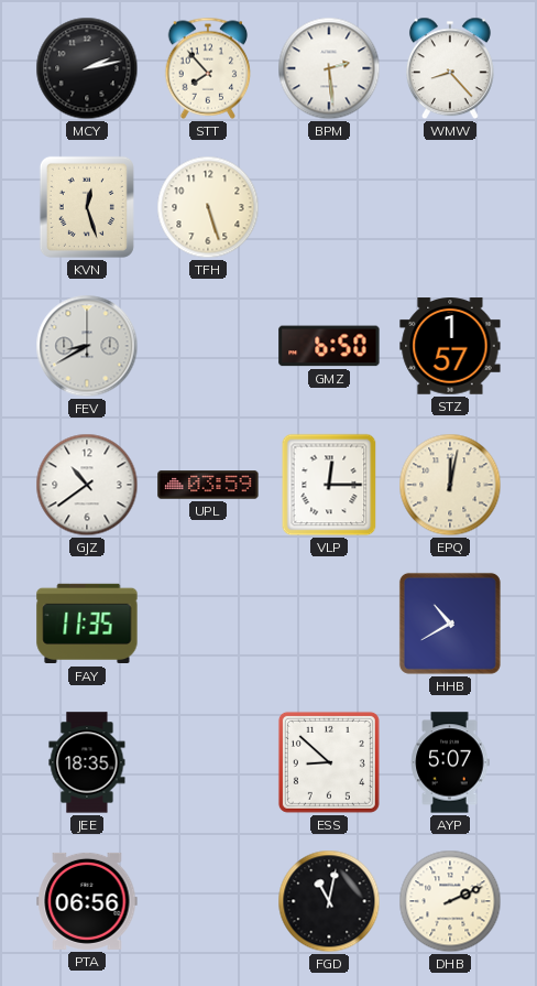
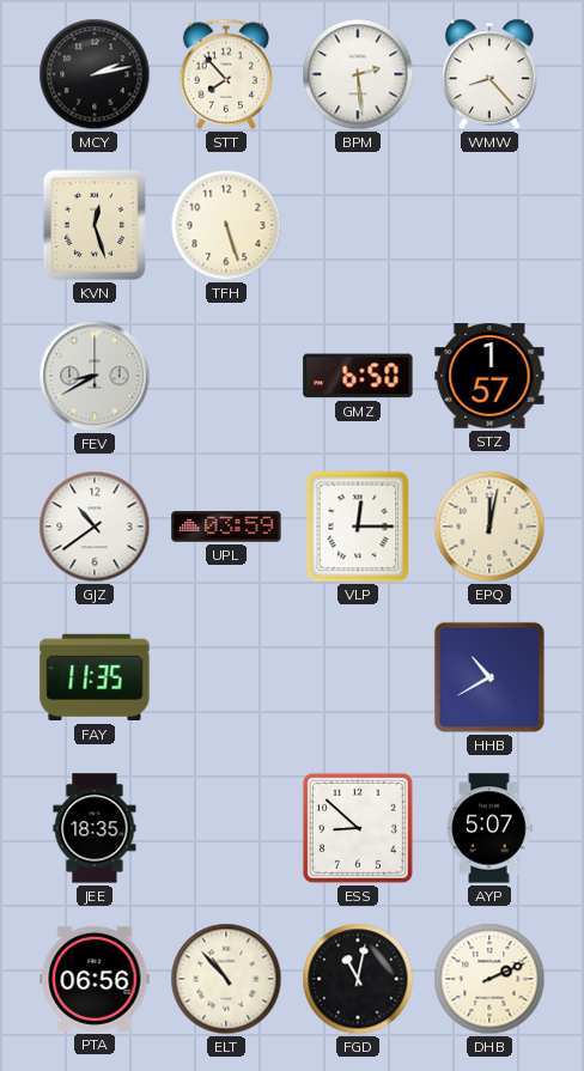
ELT: none -> 10:53
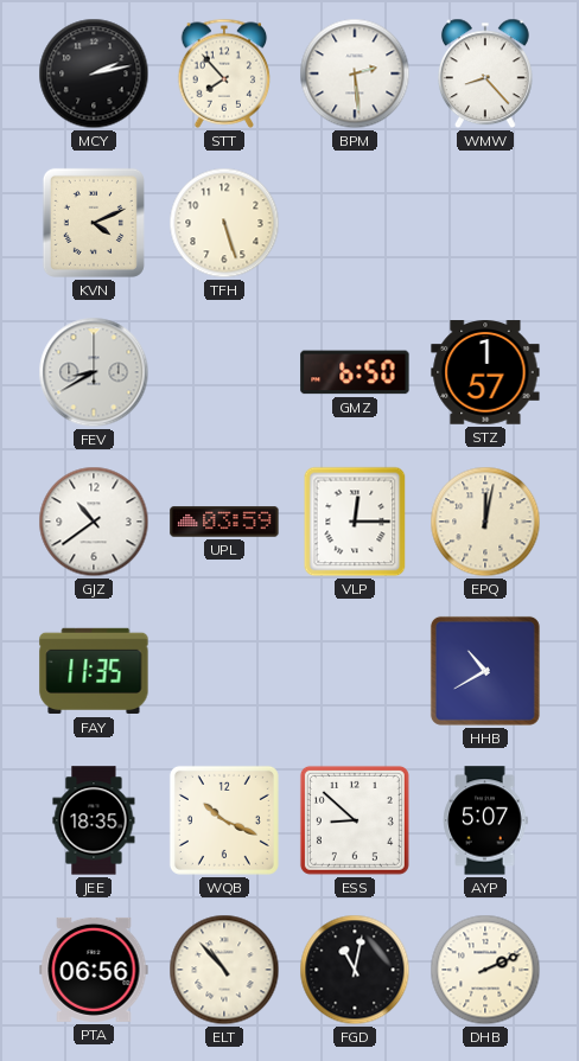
KVN: 12:27 -> 4:11
WQB: none -> 10:19
